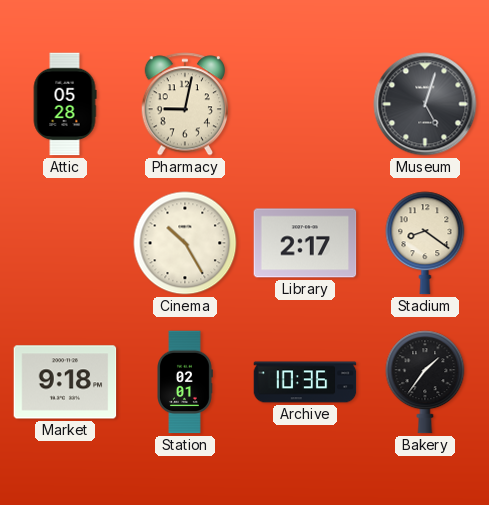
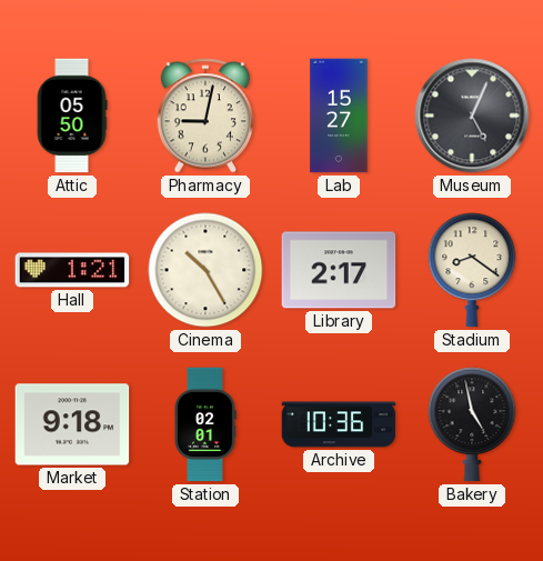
Attic: 05:28 -> 05:50
Lab: none -> 15:27
Museum: 5:03 -> 5:04
Hall: none -> 1:21
Bakery: 1:36 -> 4:58
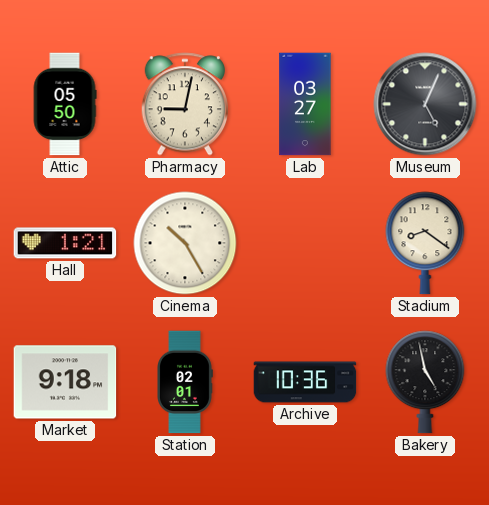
Lab: 15:27 -> 03:27
Library: 2:17 -> none
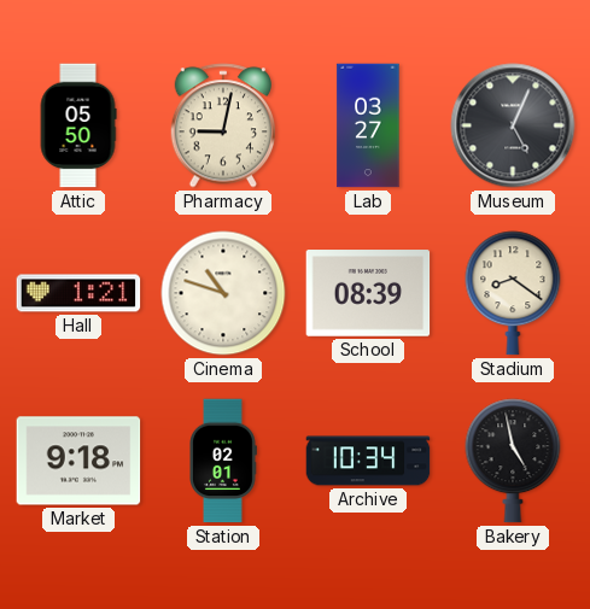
Cinema: 10:25 -> 10:48
School: none -> 08:39
Archive: 10:36 -> 10:34
